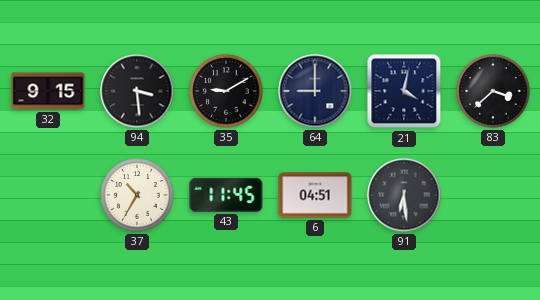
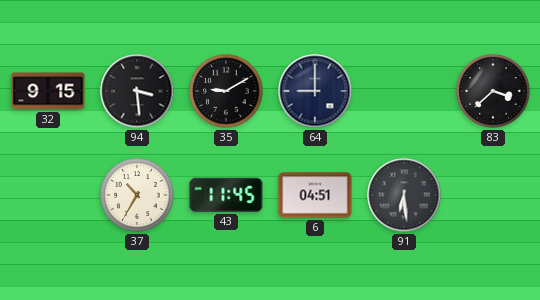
21: 4:02 -> none
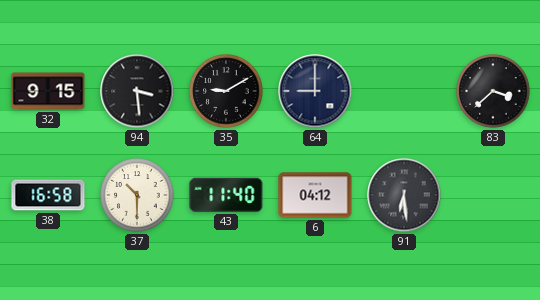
38: none -> 16:58
37: 10:35 -> 10:30
43: 11:45 -> 11:40
6: 04:51 -> 04:12
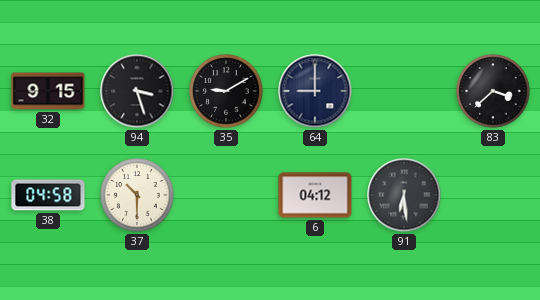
94: 3:29 -> 3:27
38: 16:58 -> 04:58
43: 11:40 -> none
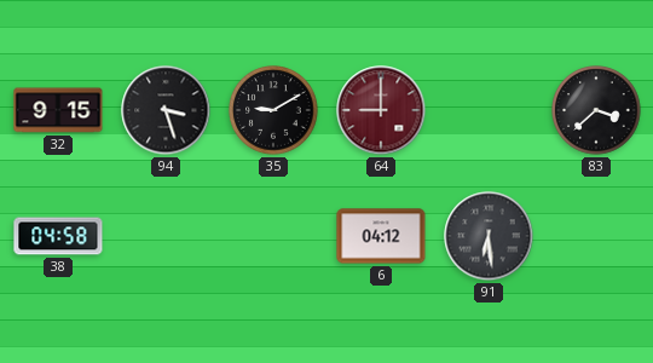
64 dial: navy -> burgundy
37: 10:30 -> none
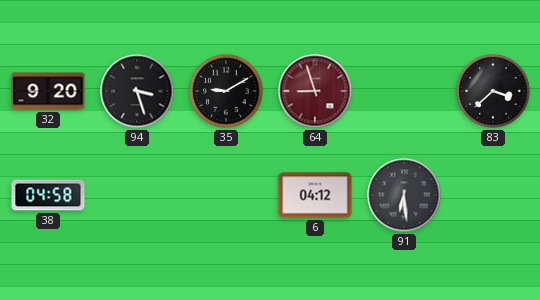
32: 9:15 -> 9:20
64: 9:00 -> 8:57
